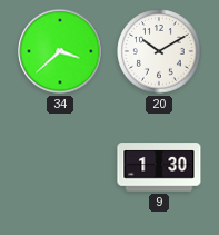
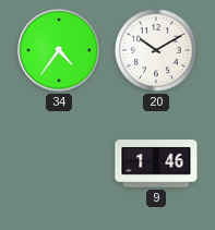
34: 3:38 -> 4:36
9: 1:30 -> 1:46
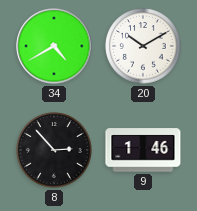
34: 4:36 -> 4:40
8: none -> 2:53
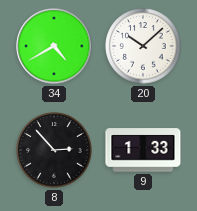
20: 10:10 -> 10:08
9: 1:46 -> 1:33
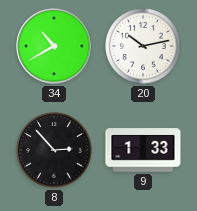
34: 4:40 -> 10:40
20: 10:08 -> 10:13
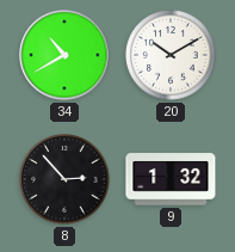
20: 10:13 -> 10:10
9: 1:33 -> 1:32
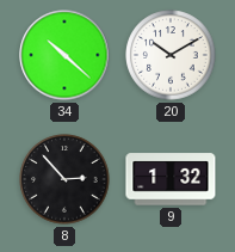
34: 10:40 -> 10:22
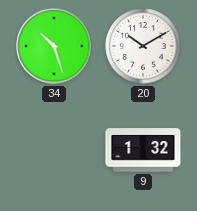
34: 10:22 -> 10:27
8: 2:53 -> none
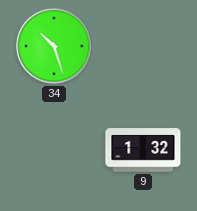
20: 10:10 -> none
